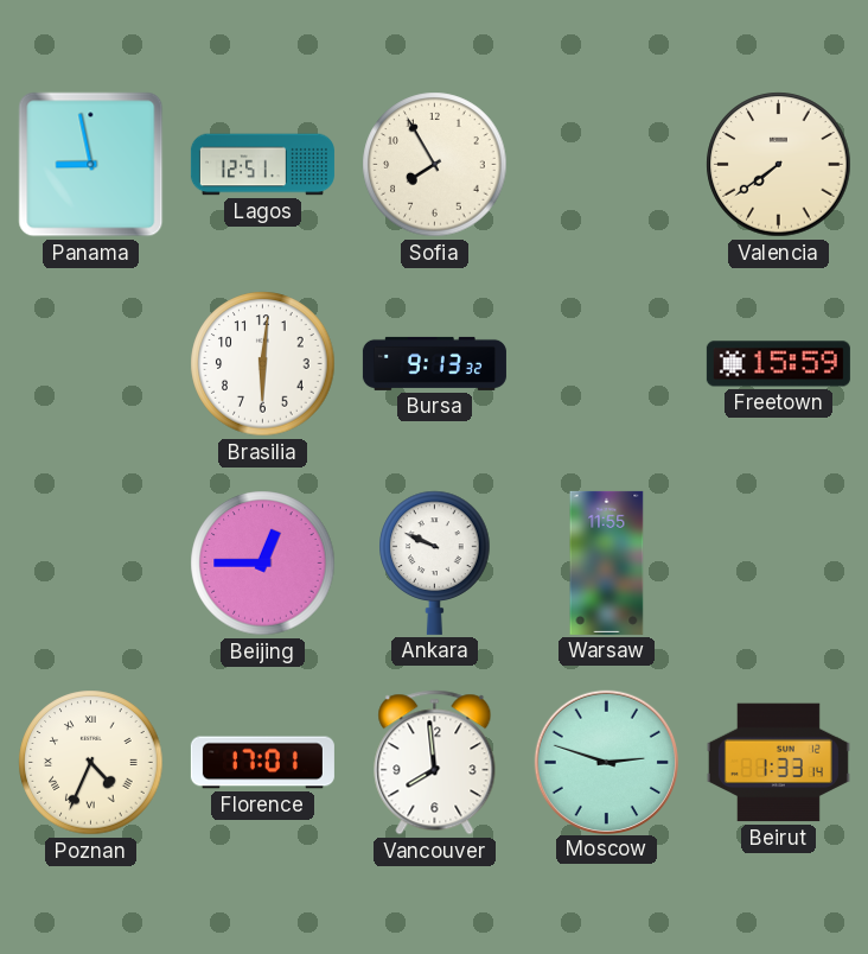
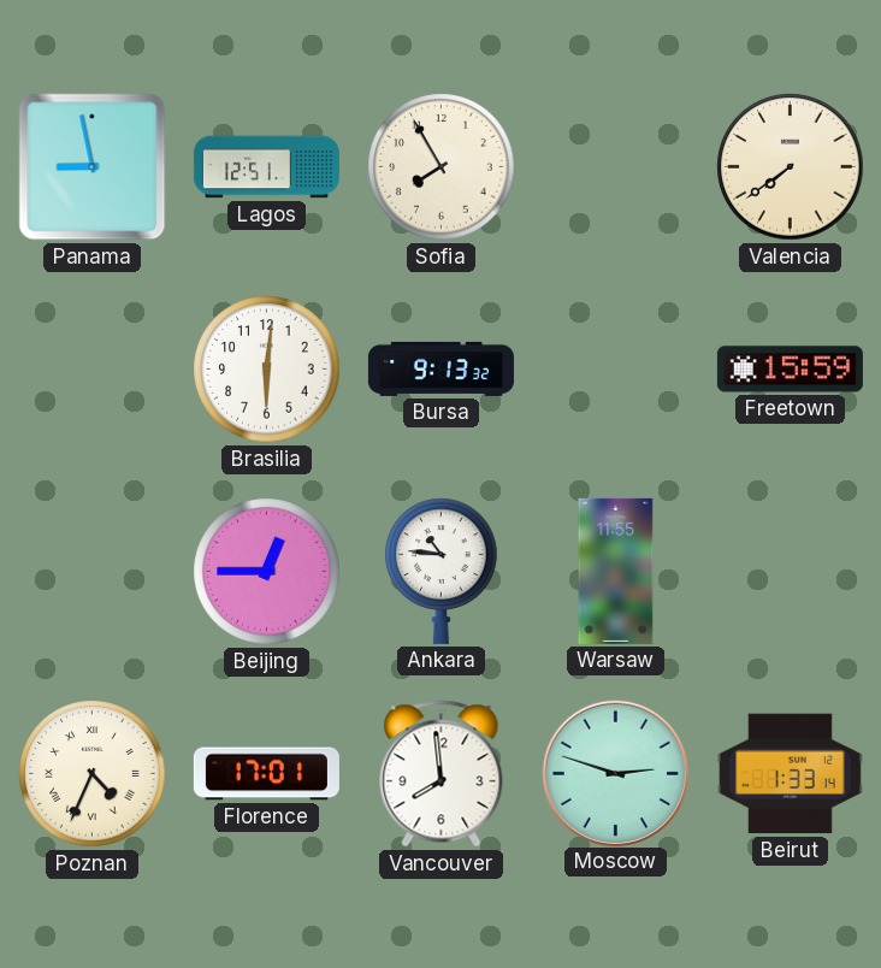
Ankara: 9:49 -> 10:46
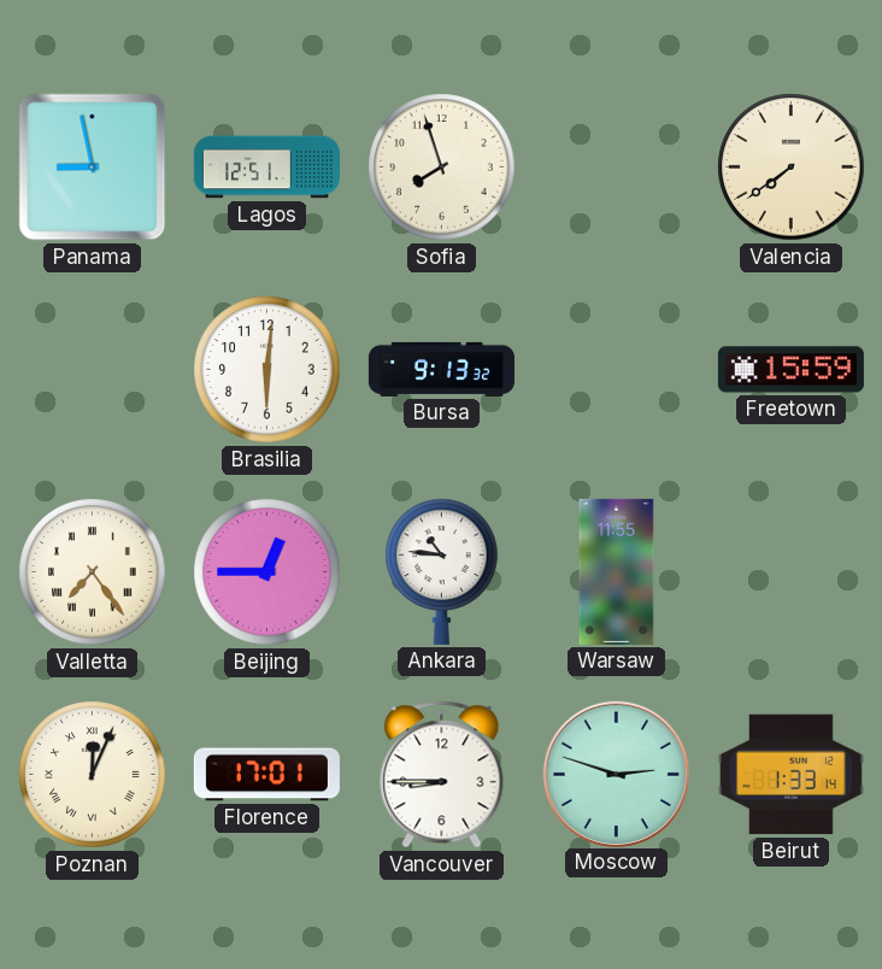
Sofia: 7:55 -> 7:57
Valletta: none -> 7:24
Poznan: 4:34 -> 12:04
Vancouver: 7:59 -> 8:45
